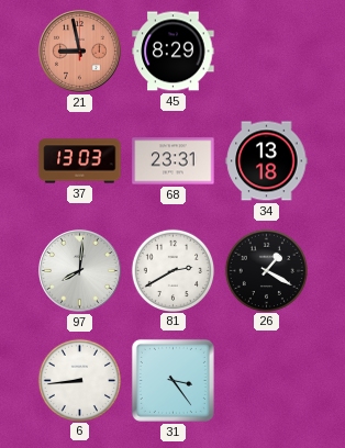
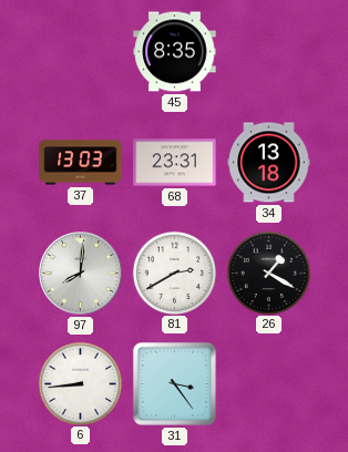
21: 8:58 -> none
45: 8:29 -> 8:35
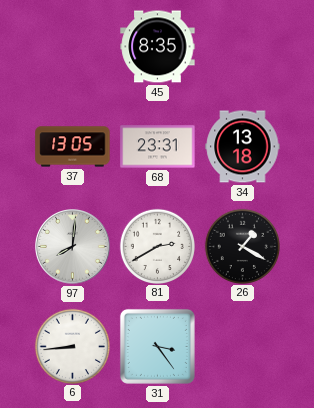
37: 13:03 -> 13:05
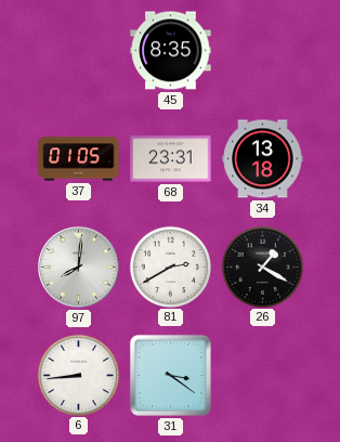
37: 13:05 -> 01:05
31: 3:24 -> 3:21
